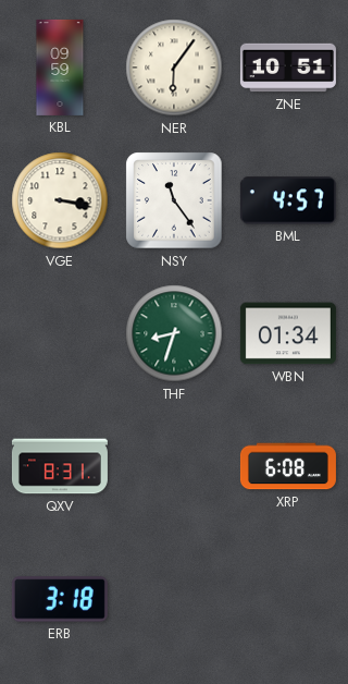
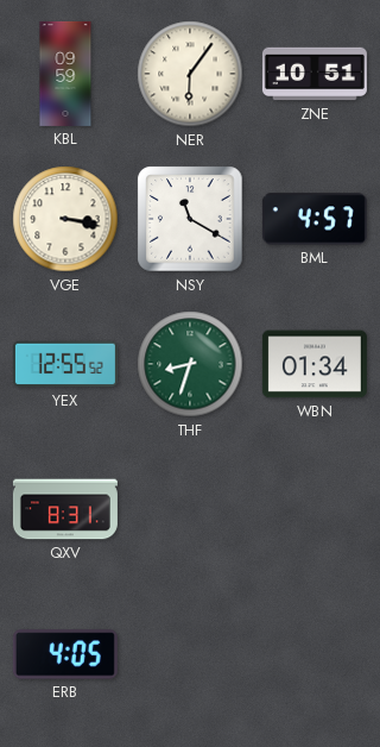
NSY: 11:24 -> 11:20
YEX: none -> 12:55
XRP: 6:08 -> none
ERB: 3:18 -> 4:05
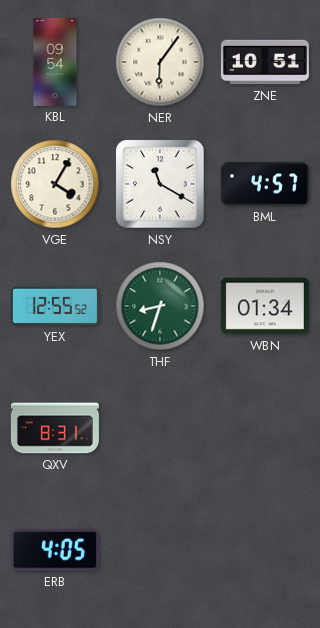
KBL: 09:59 -> 09:54
VGE: 3:17 -> 4:05
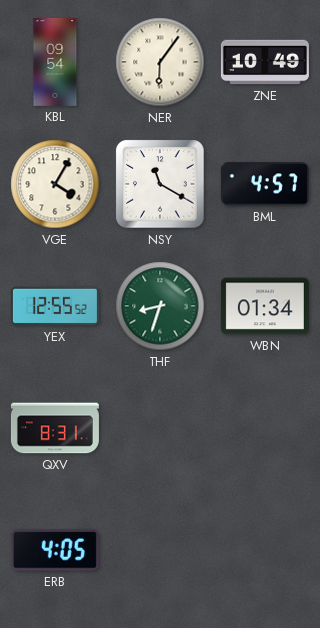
ZNE: 10:51 -> 10:49
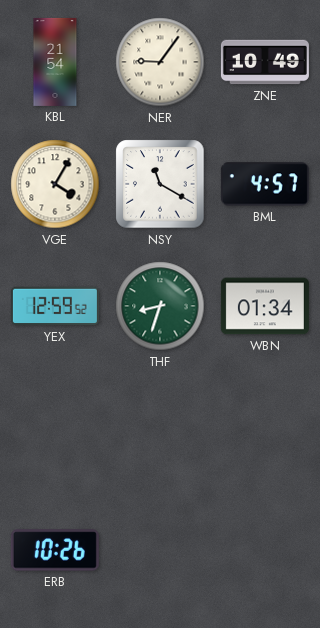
KBL: 09:54 -> 21:54
NER: 6:06 -> 9:06
YEX: 12:55 -> 12:59
QXV: 8:31 -> none
ERB: 4:05 -> 10:26
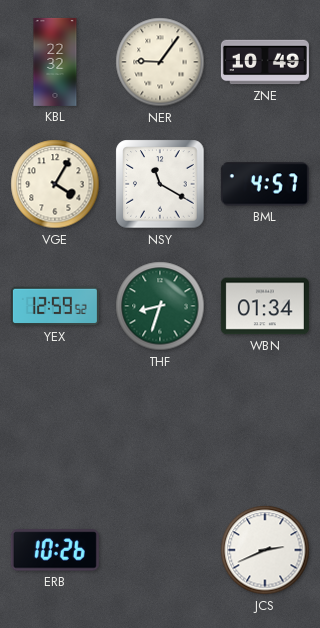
KBL: 21:54 -> 22:32
JCS: none -> 2:41
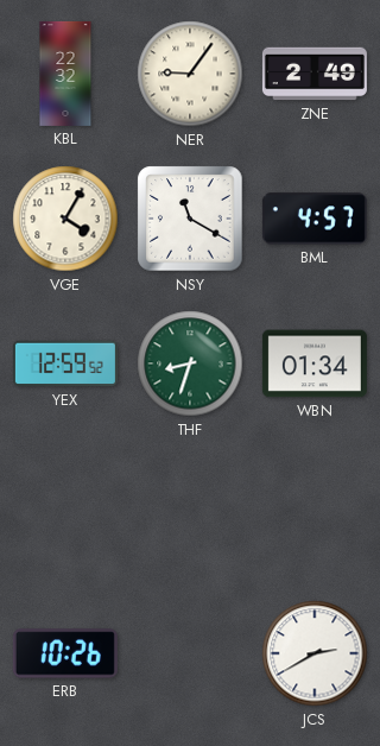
ZNE: 10:49 -> 2:49
JCS: 2:41 -> 2:40
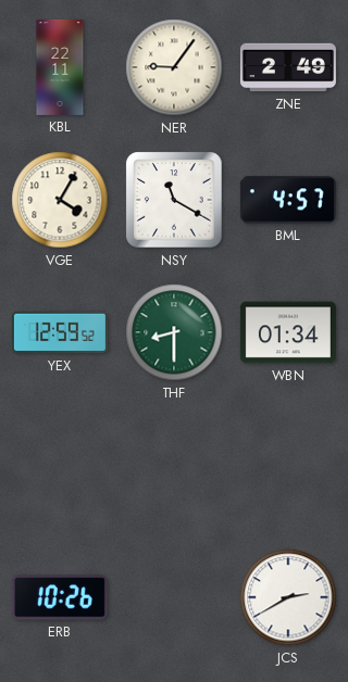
KBL: 22:32 -> 22:11
THF: 8:33 -> 8:30
